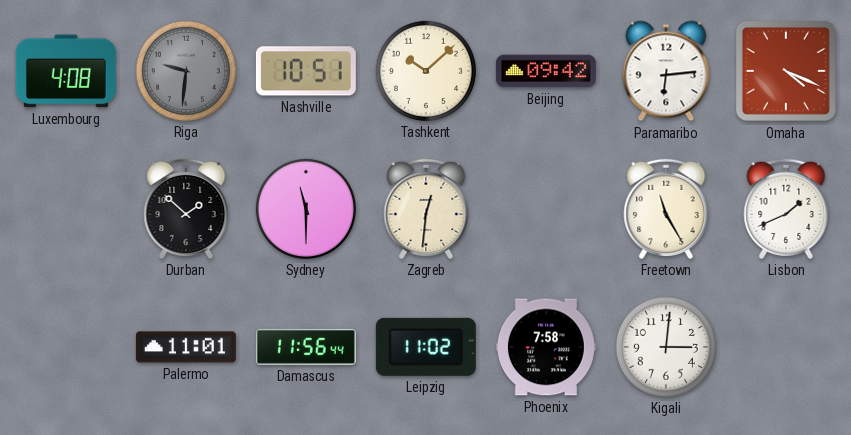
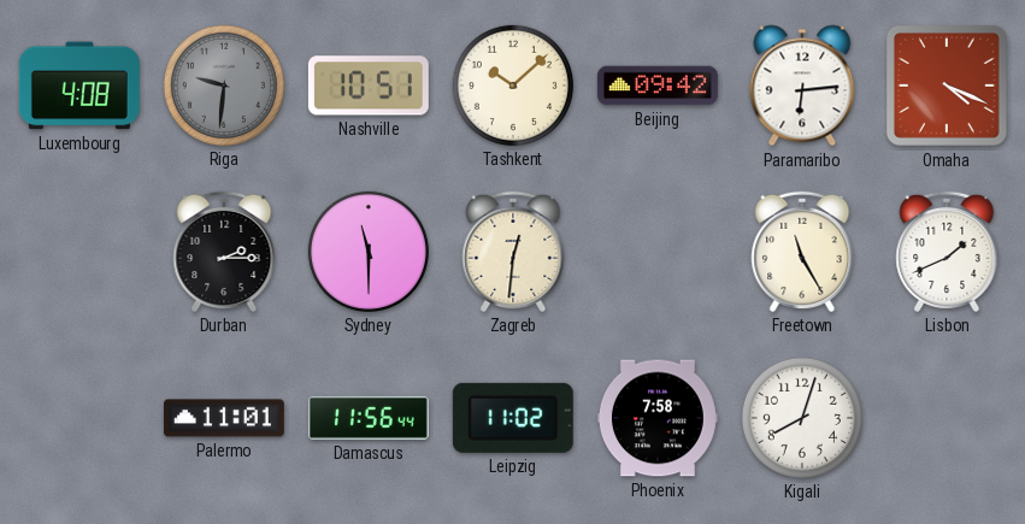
Durban: 1:52 -> 2:15
Kigali: 3:01 -> 8:03
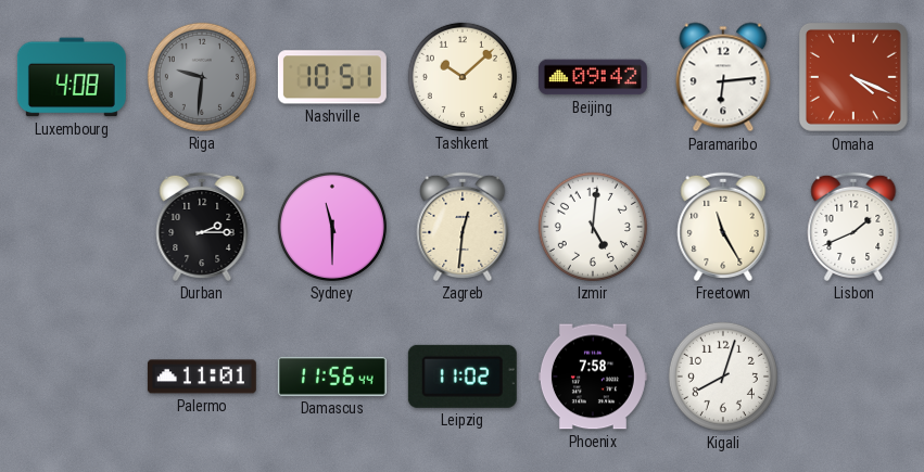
Izmir: none -> 5:01
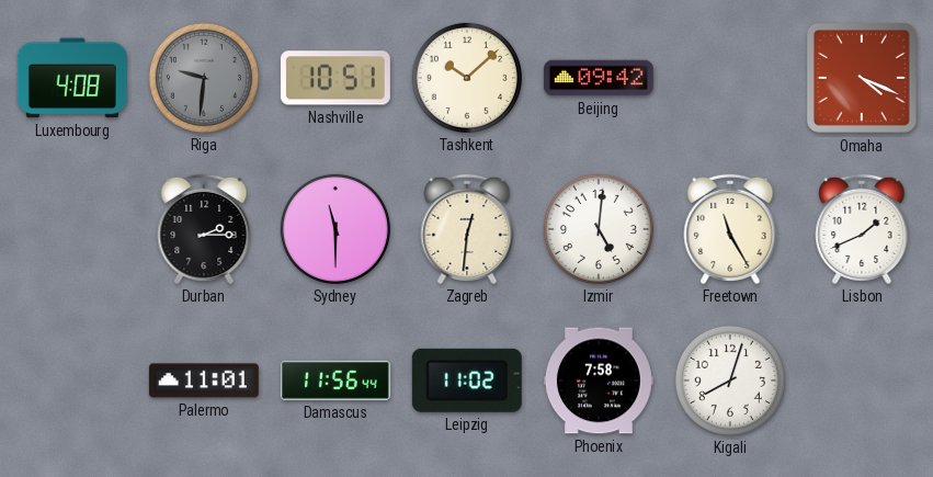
Paramaribo: 6:14 -> none
